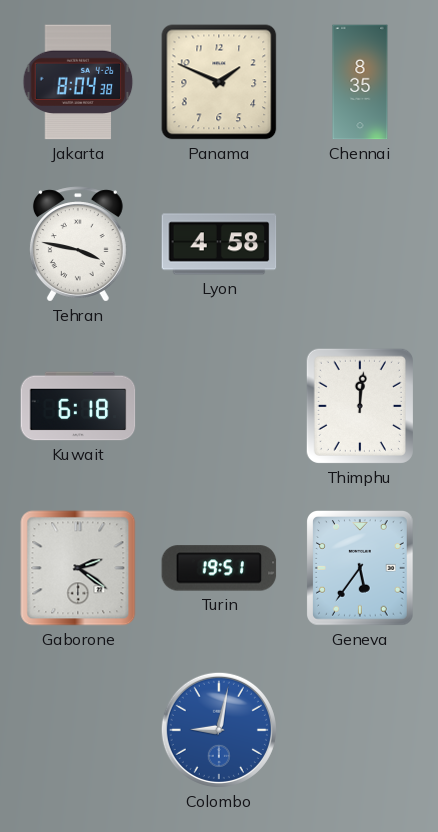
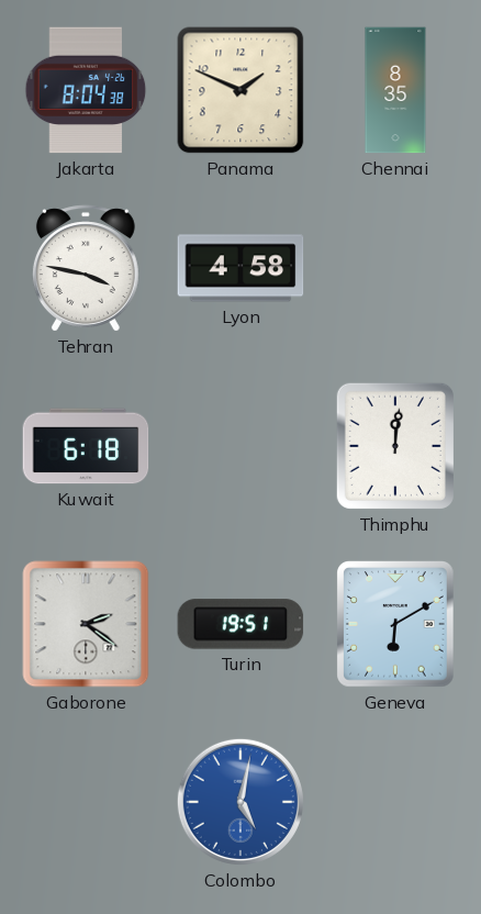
Geneva: 5:36 -> 6:10
Colombo: 9:02 -> 5:02
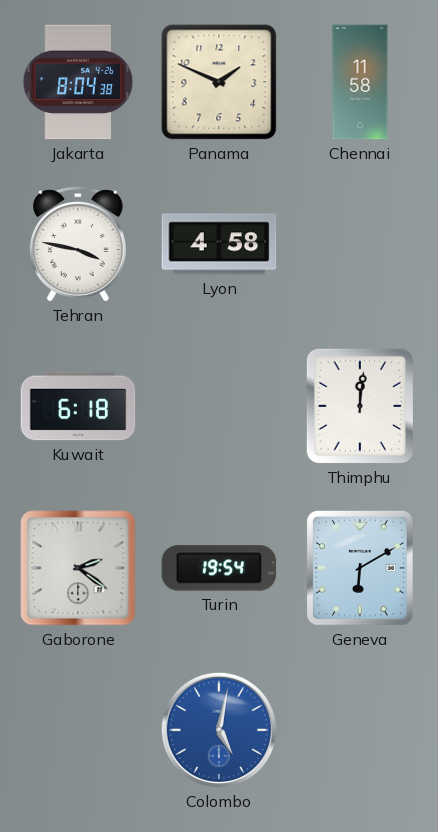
Chennai: 8:35 -> 11:58
Turin: 19:51 -> 19:54
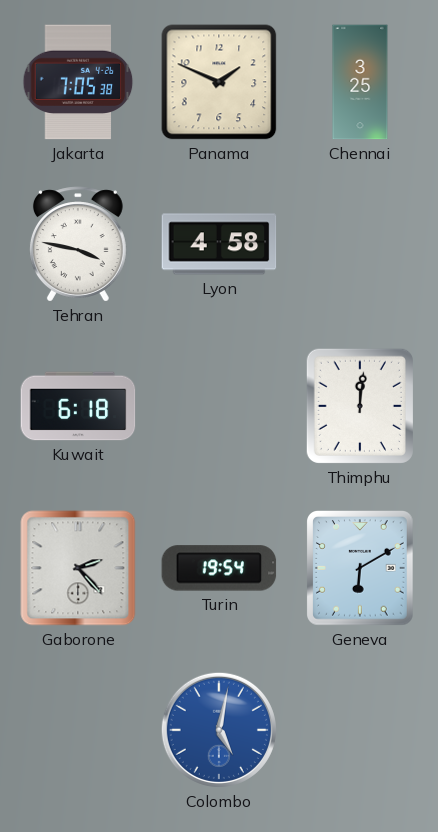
Jakarta: 8:04 -> 7:05
Chennai: 11:58 -> 3:25
Gaborone: 2:21 -> 2:23
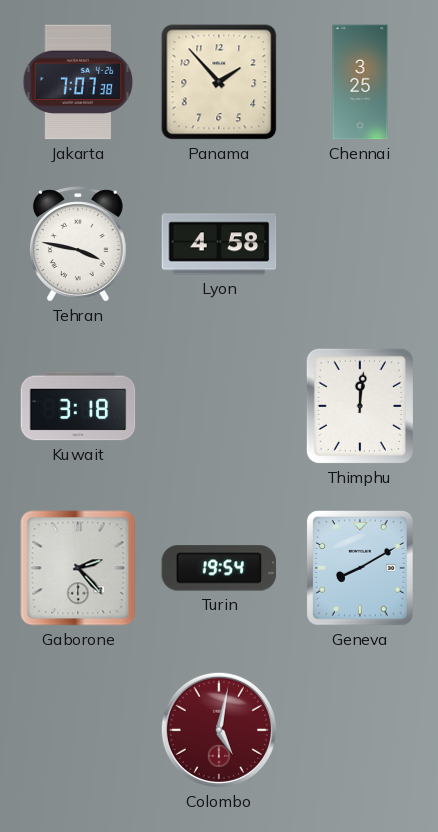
Jakarta: 7:05 -> 7:07
Panama: 1:49 -> 1:53
Kuwait: 6:18 -> 3:18
Geneva: 6:10 -> 8:10
Colombo dial: blue -> burgundy
